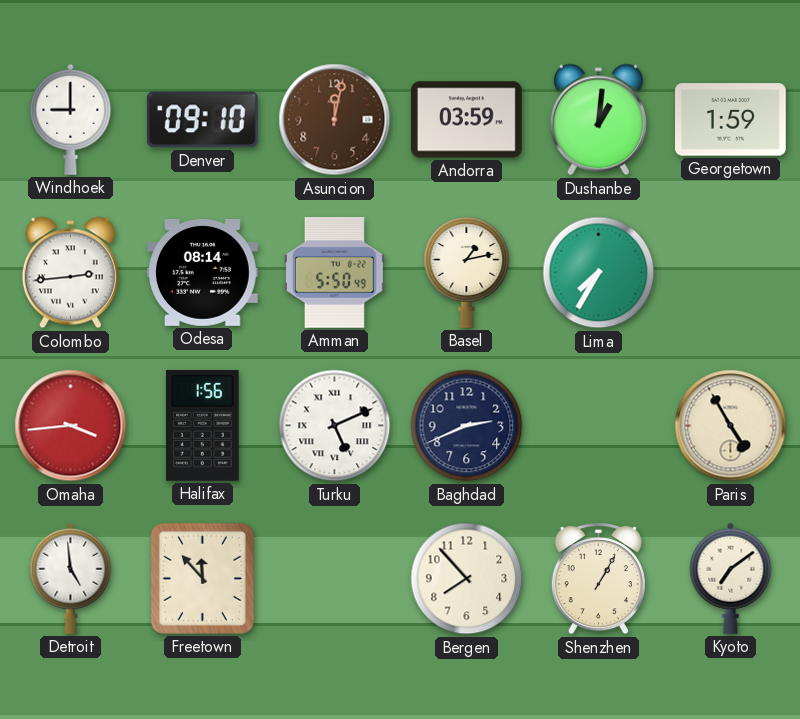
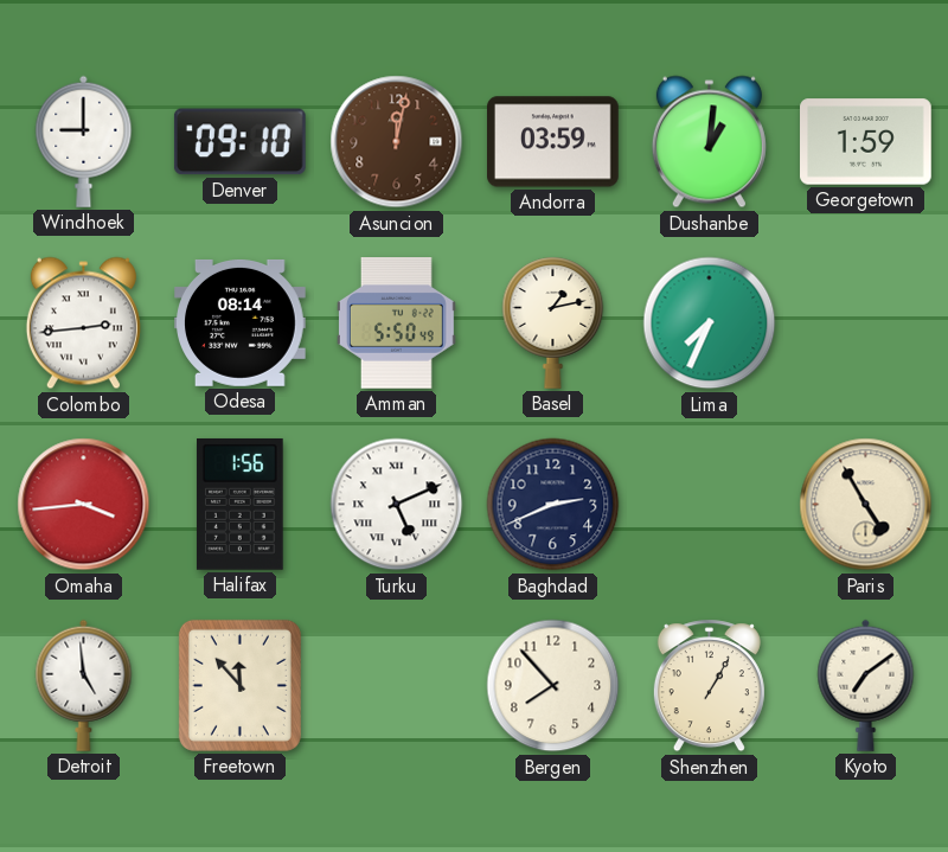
Lima: 7:35 -> 7:34
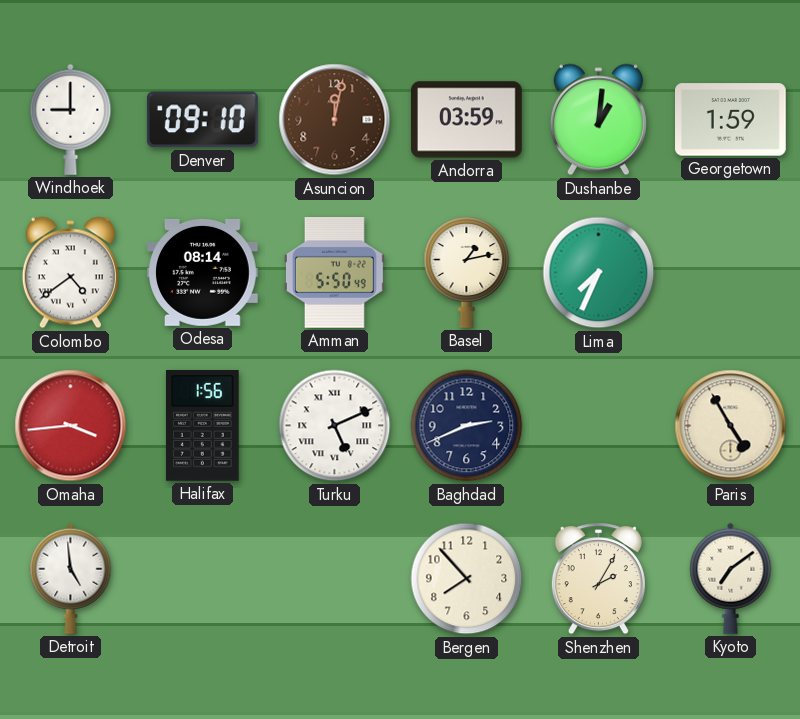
Colombo: 2:44 -> 4:39
Freetown: 11:53 -> none
Shenzhen: 1:05 -> 2:05
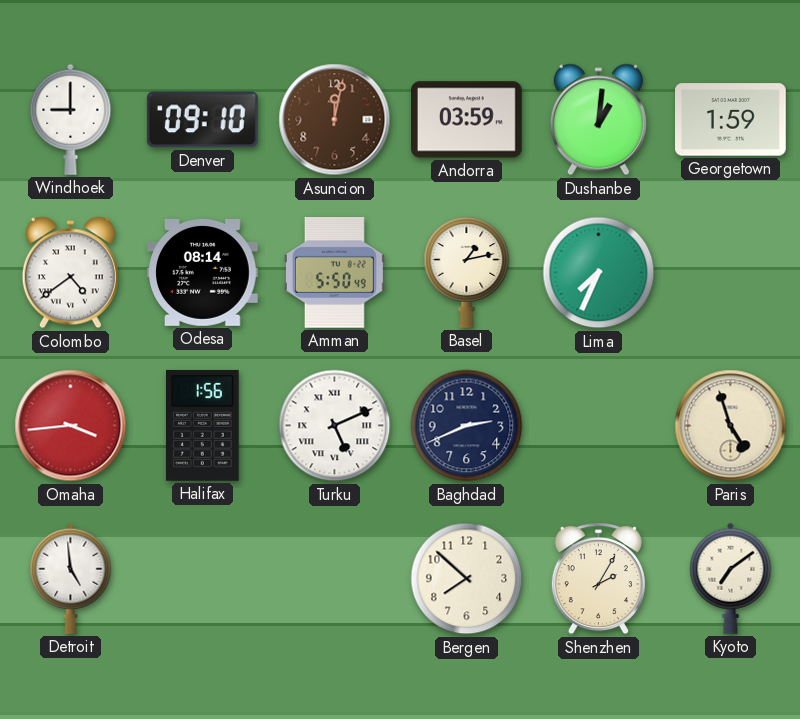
Paris: 4:55 -> 4:57
Bergen: 7:53 -> 7:52
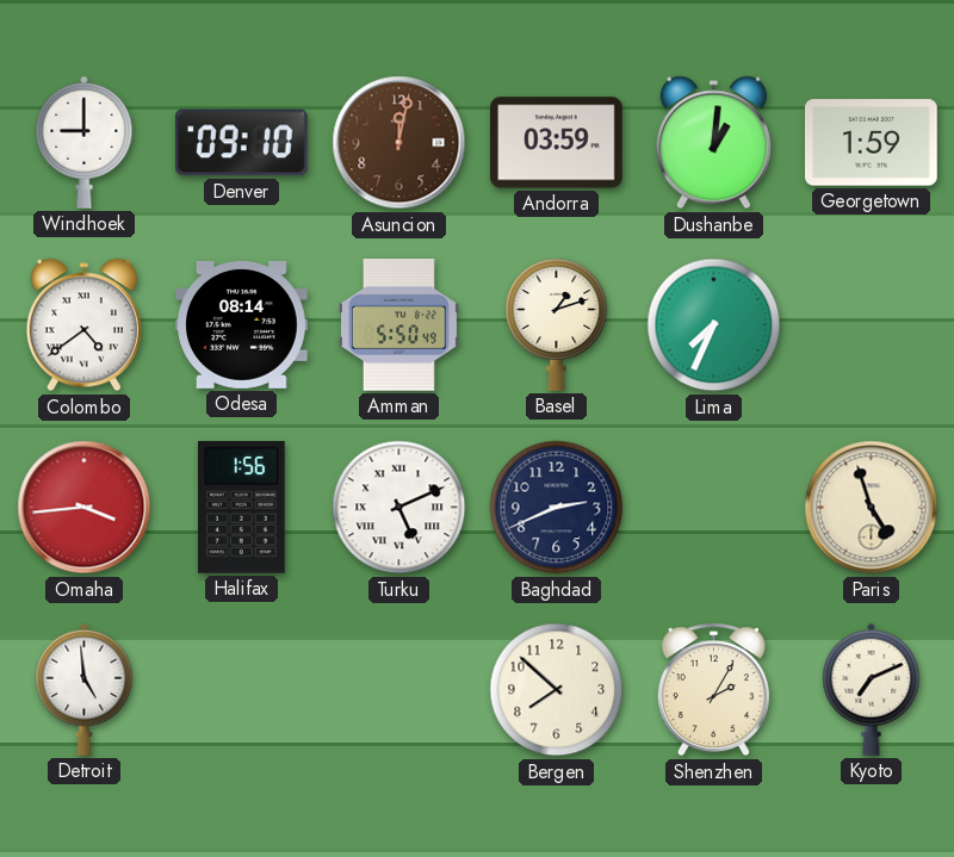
Basel: 1:13 -> 1:12
Kyoto: 7:09 -> 7:11
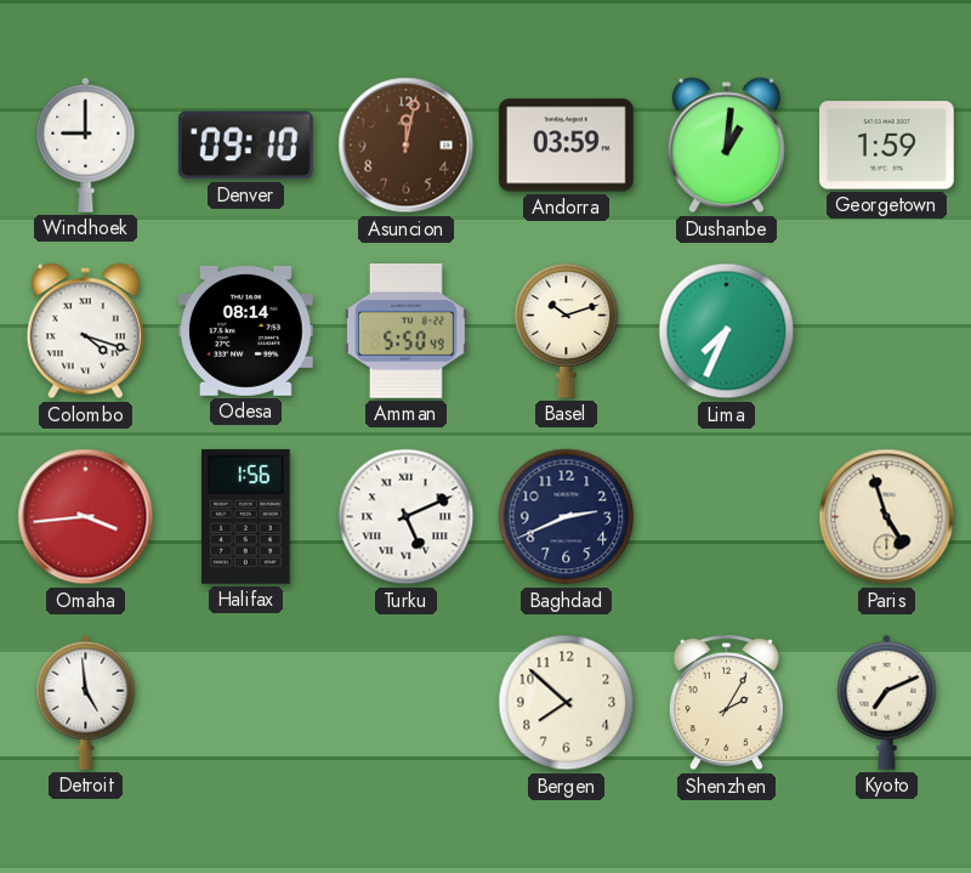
Colombo: 4:39 -> 4:18
Basel: 1:12 -> 10:12
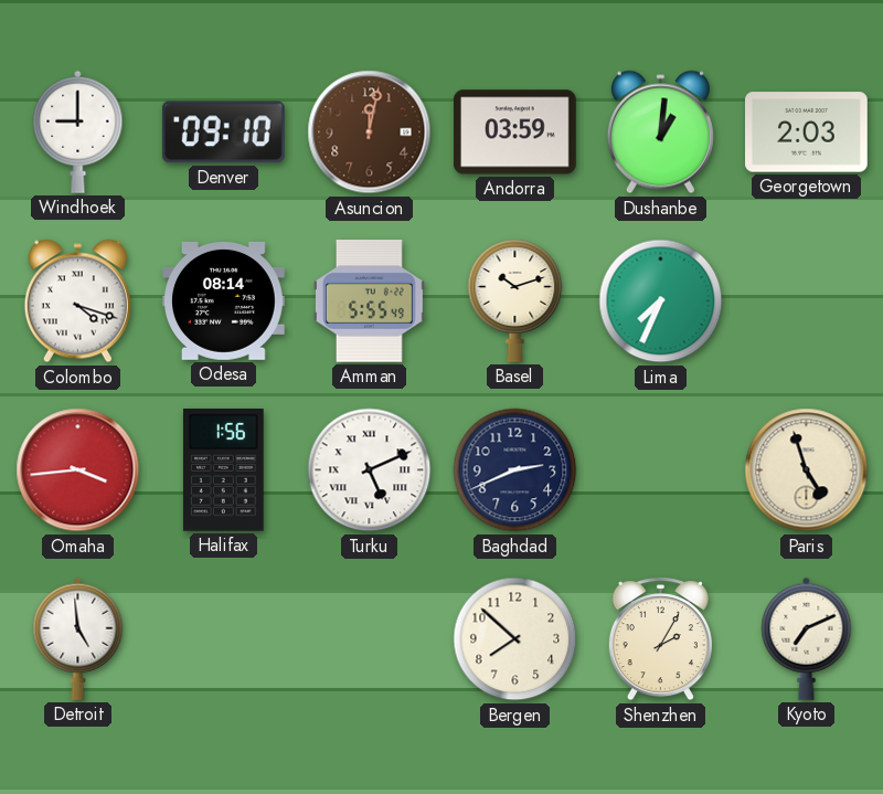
Georgetown: 1:59 -> 2:03
Amman: 5:50 -> 5:55
